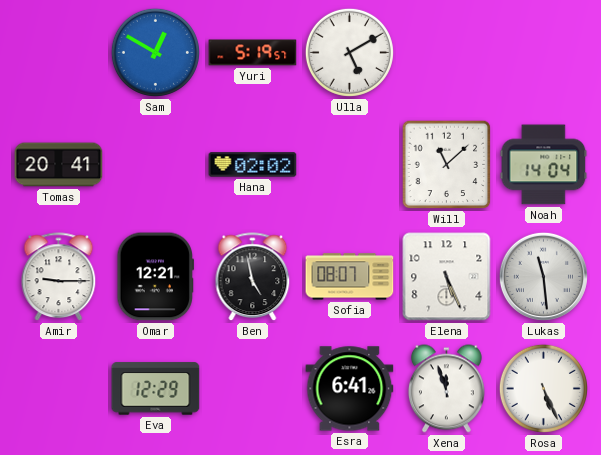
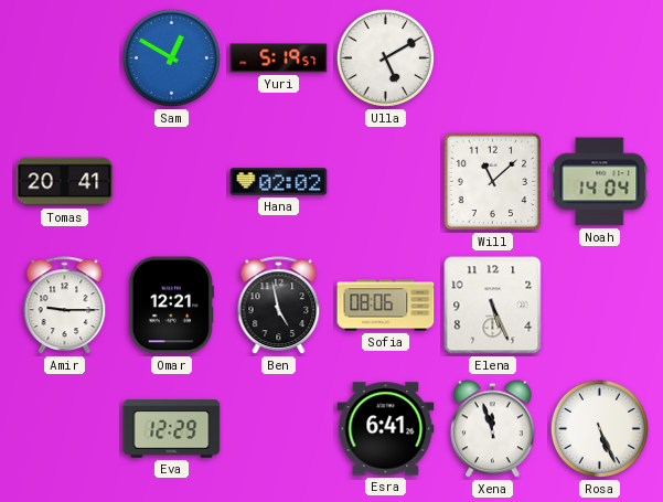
Sofia: 08:07 -> 08:06
Lukas: 11:29 -> none
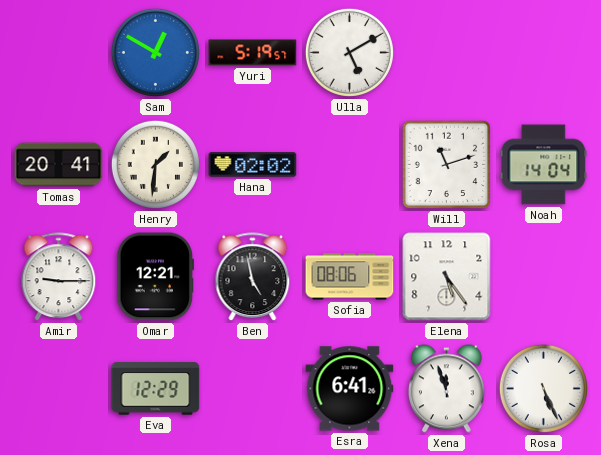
Henry: none -> 1:31
Will: 11:08 -> 11:12
Elena: 5:26 -> 5:24
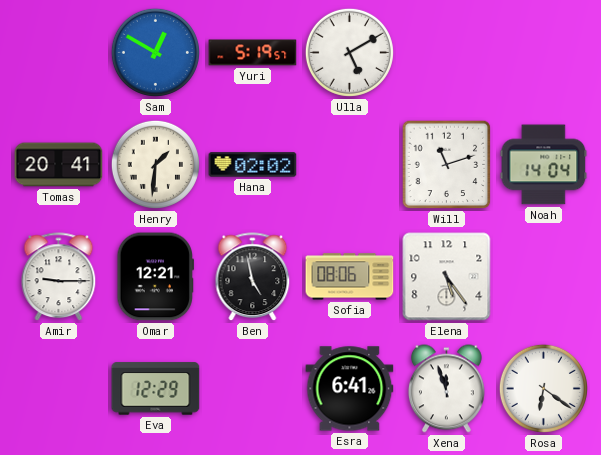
Rosa: 5:26 -> 6:21
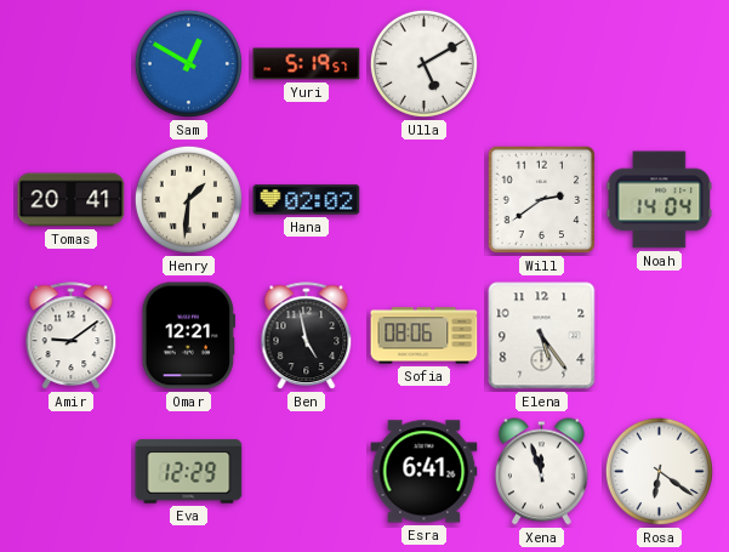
Will: 11:12 -> 2:39
Amir: 9:15 -> 9:09
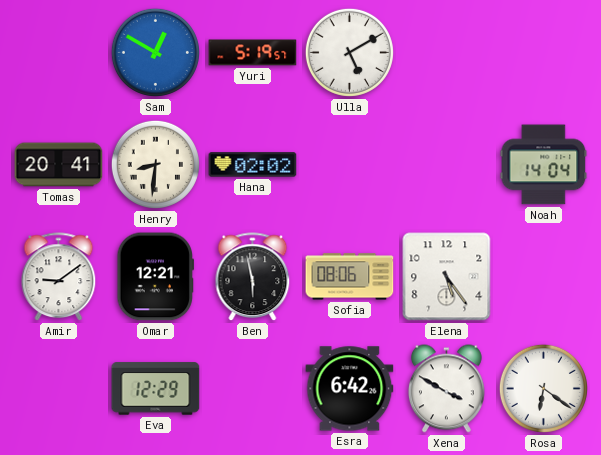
Henry: 1:31 -> 8:31
Will: 2:39 -> none
Ben: 4:58 -> 5:58
Esra: 6:41 -> 6:42
Xena: 11:57 -> 3:50
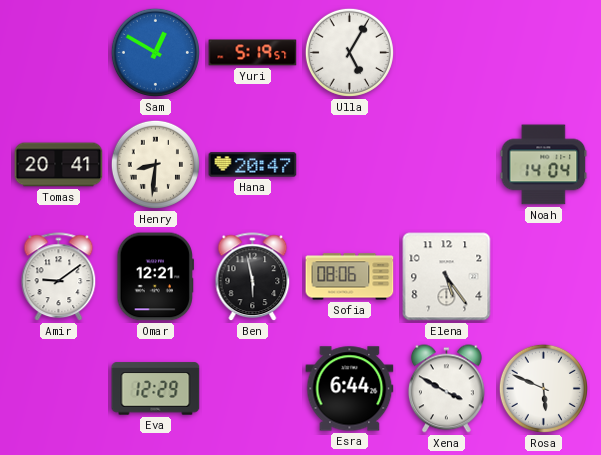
Ulla: 5:10 -> 5:05
Hana: 02:02 -> 20:47
Esra: 6:42 -> 6:44
Rosa: 6:21 -> 5:49
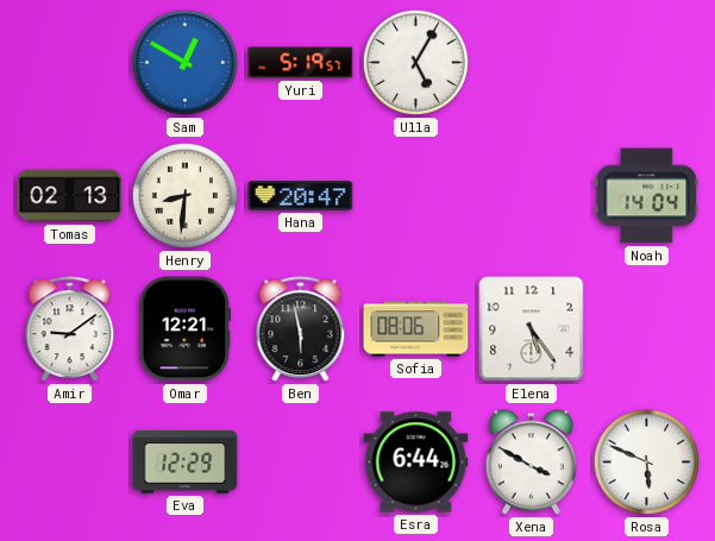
Tomas: 20:41 -> 02:13
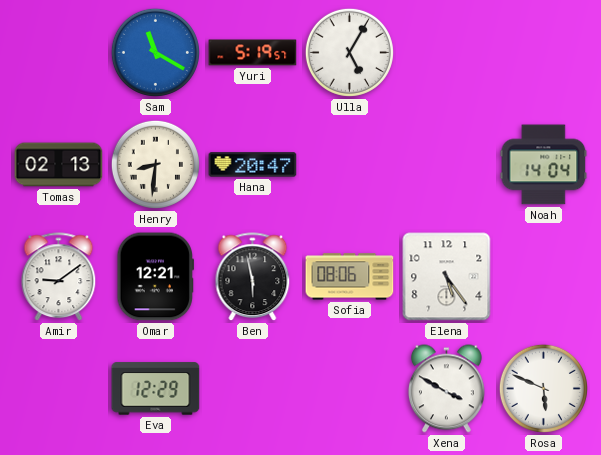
Sam: 12:50 -> 11:20
Esra: 6:44 -> none
